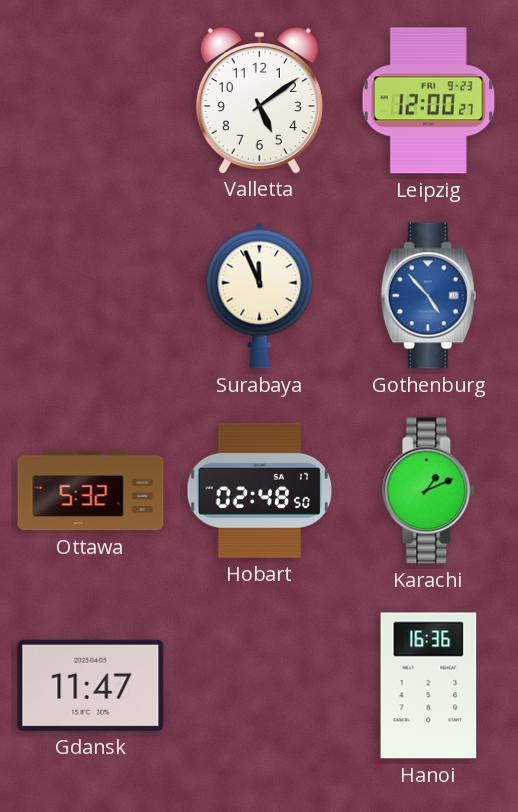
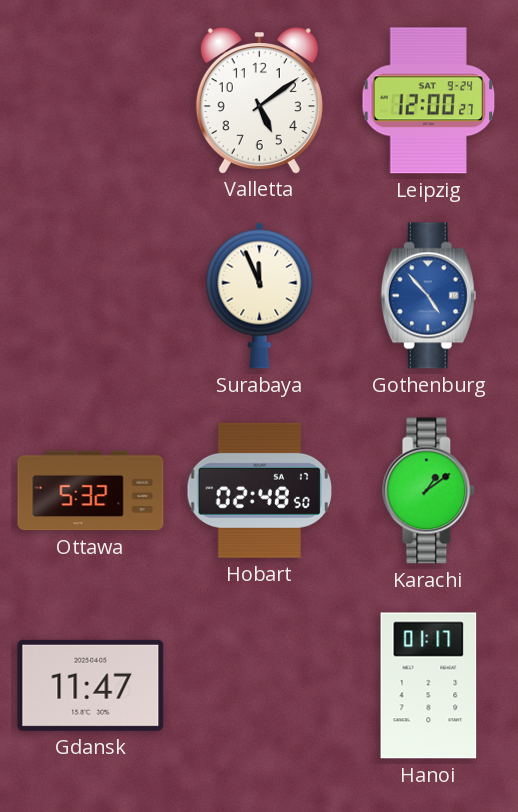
Leipzig date: FRI 9-23 -> SAT 9-24
Karachi: 1:11 -> 1:09
Hanoi: 16:36 -> 01:17
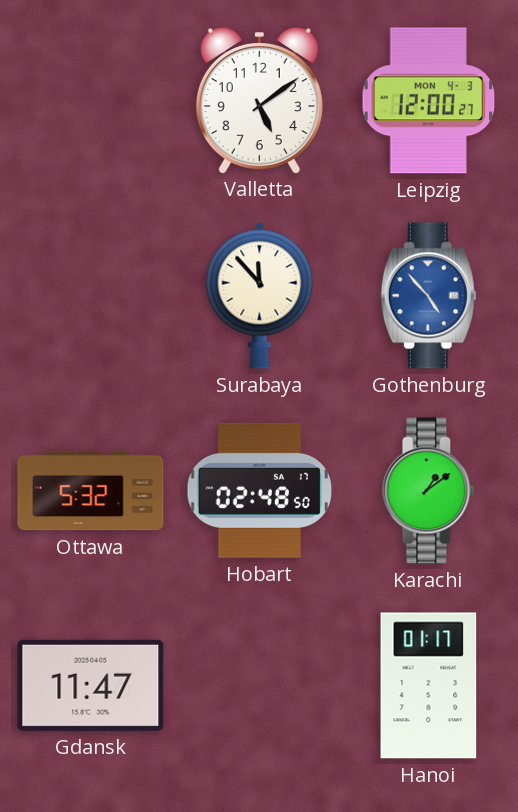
Leipzig date: SAT 9-24 -> MON 4-3
Surabaya: 11:56 -> 11:53
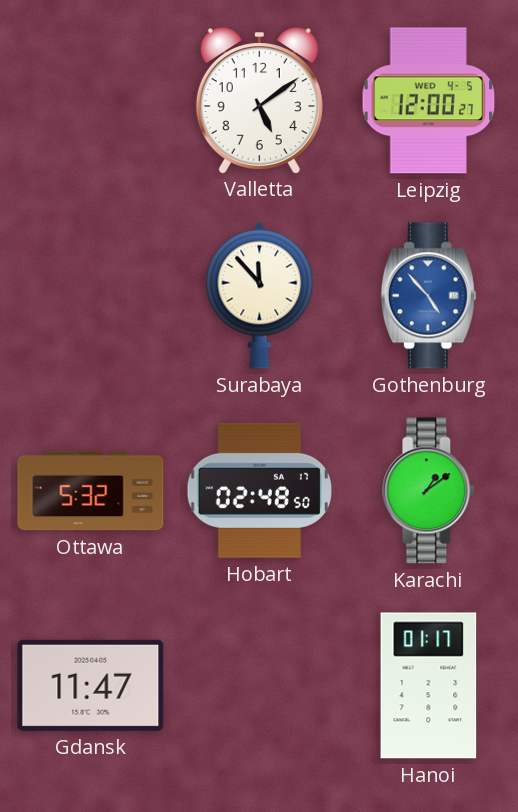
Leipzig date: MON 4-3 -> WED 4-5
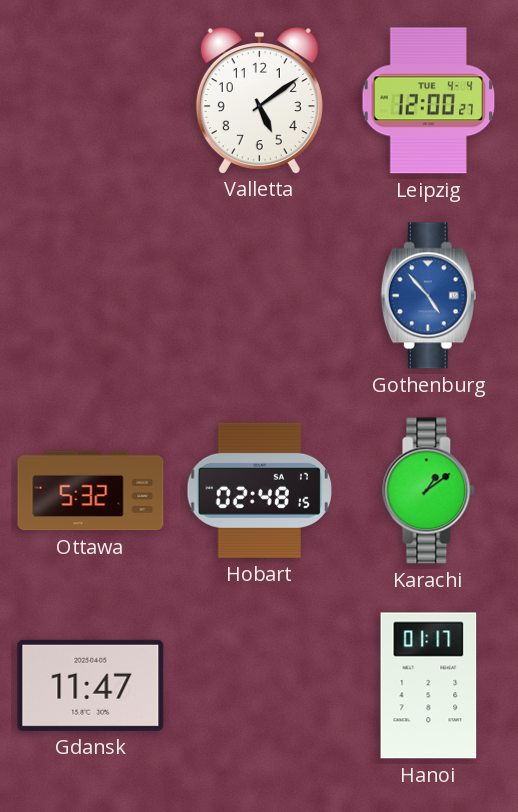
Leipzig date: WED 4-5 -> TUE 4-4
Surabaya: 11:53 -> none
Hobart: 02:48:50 -> 02:48:15
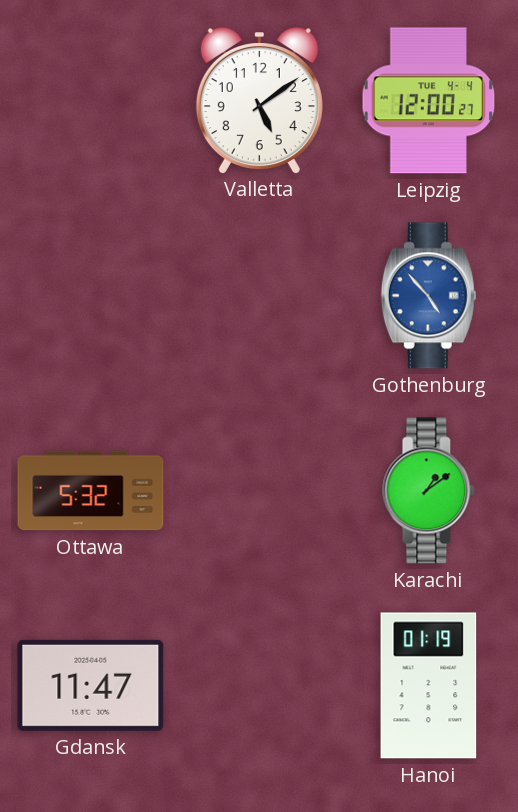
Hobart: 02:48 -> none
Hanoi: 01:17 -> 01:19
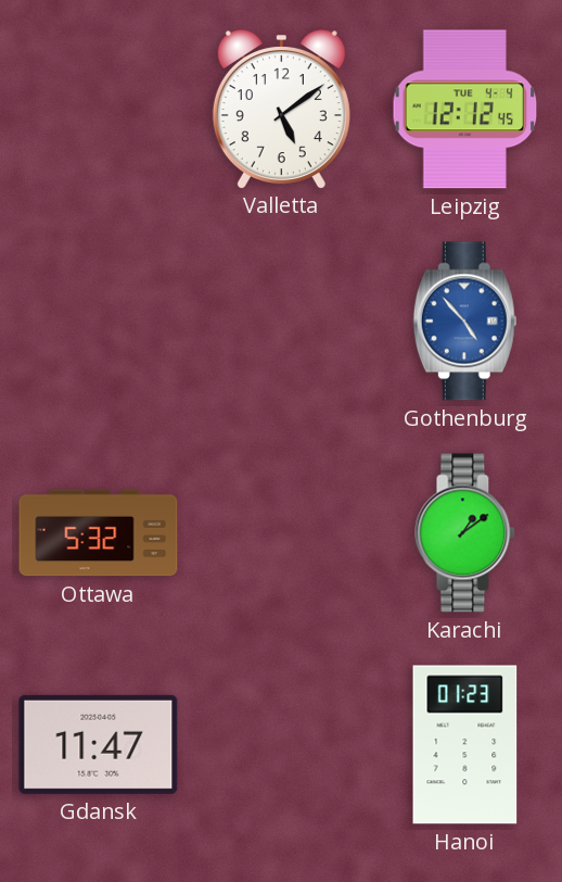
Leipzig: 12:00 -> 12:12
Hanoi: 01:19 -> 01:23
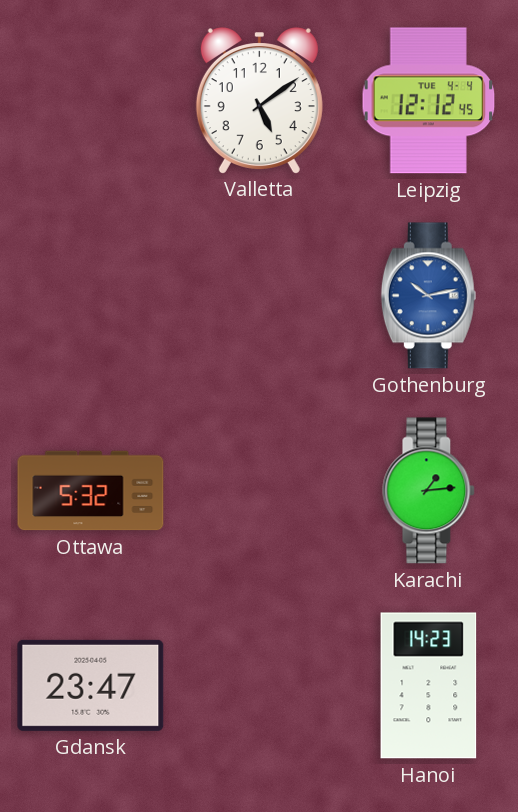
Gothenburg: 4:53 -> 10:13
Karachi: 1:09 -> 1:14
Gdansk: 11:47 -> 23:47
Hanoi: 01:23 -> 14:23
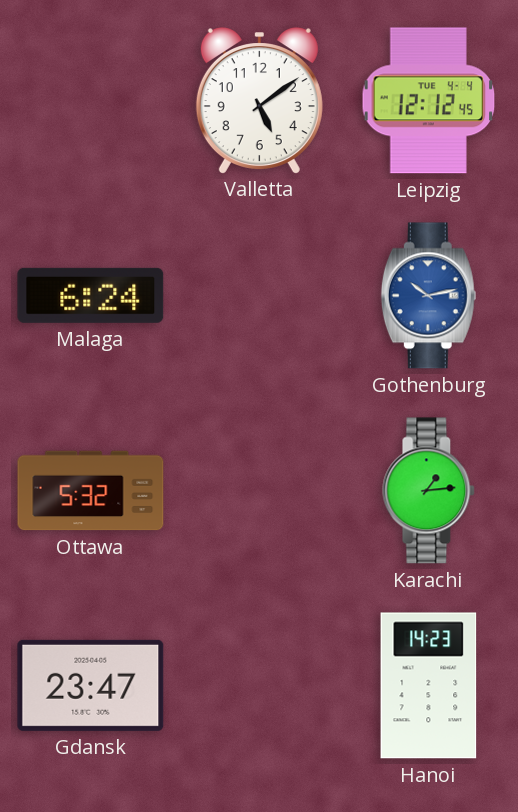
Malaga: none -> 6:24
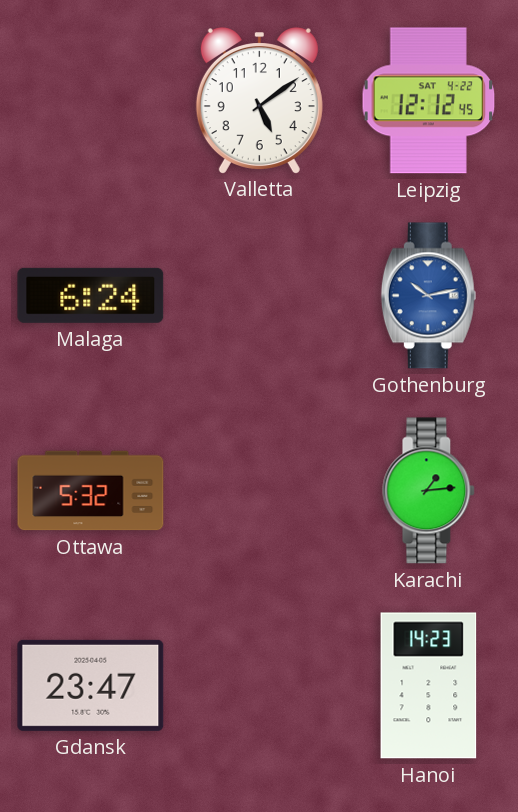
Leipzig date: TUE 4-4 -> SAT 4-22
